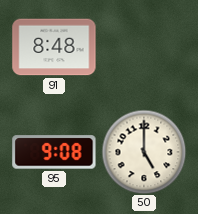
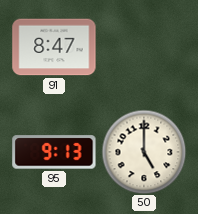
91: 8:48 -> 8:47
95: 9:08 -> 9:13
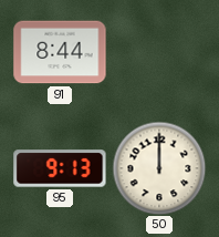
91: 8:47 -> 8:44
50: 5:00 -> 12:00
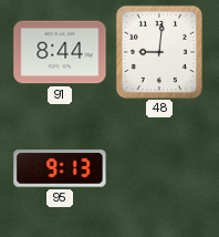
48: none -> 9:01
50: 12:00 -> none
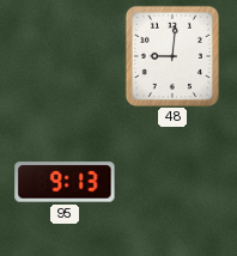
91: 8:44 -> none
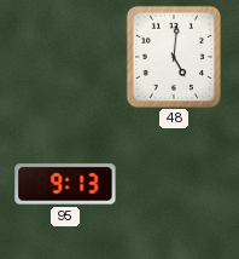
48: 9:01 -> 5:01
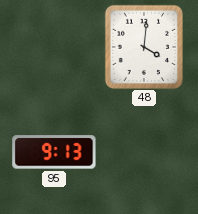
48: 5:01 -> 4:01
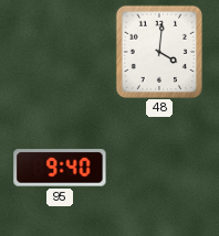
95: 9:13 -> 9:40
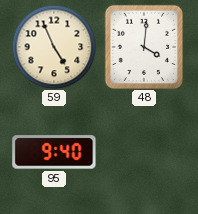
59: none -> 4:56
